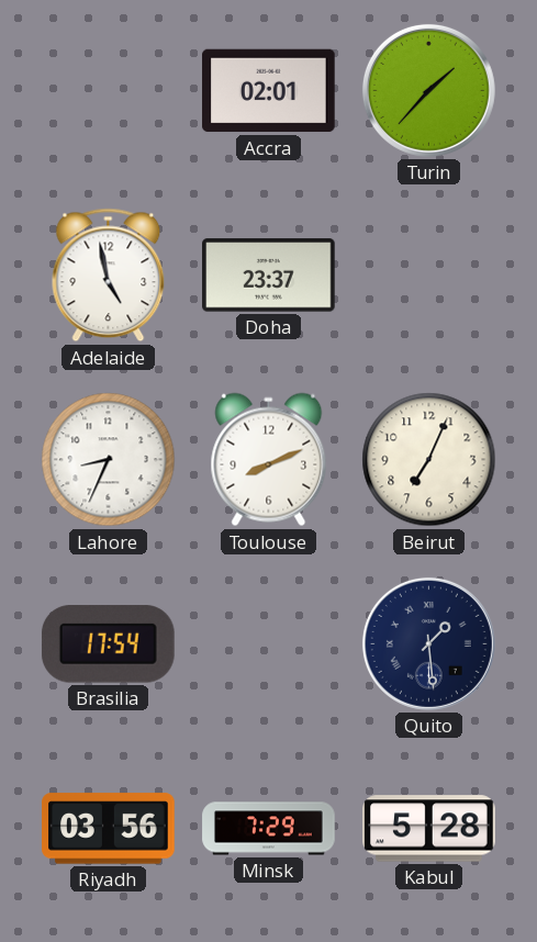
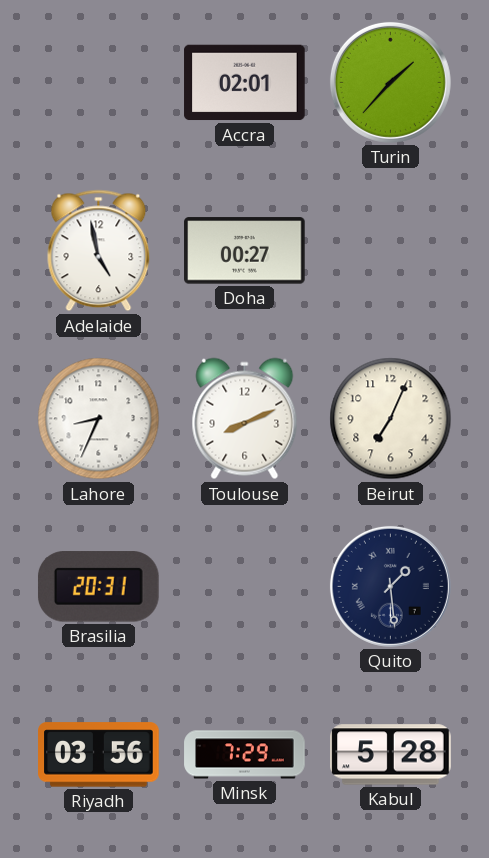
Doha: 23:37 -> 00:27
Brasilia: 17:54 -> 20:31
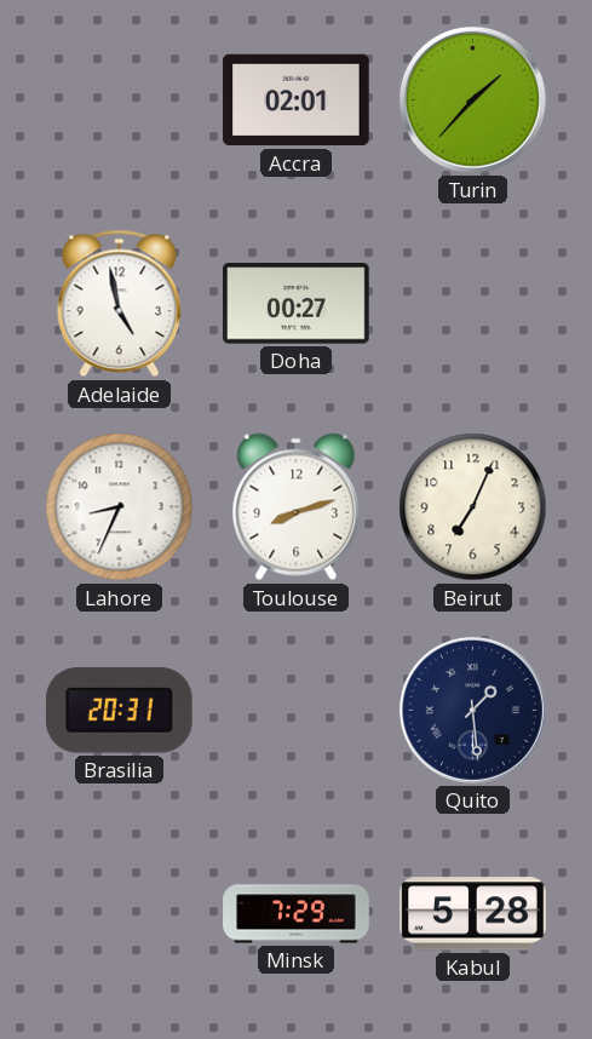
Toulouse: 8:11 -> 8:12
Riyadh: 03:56 -> none
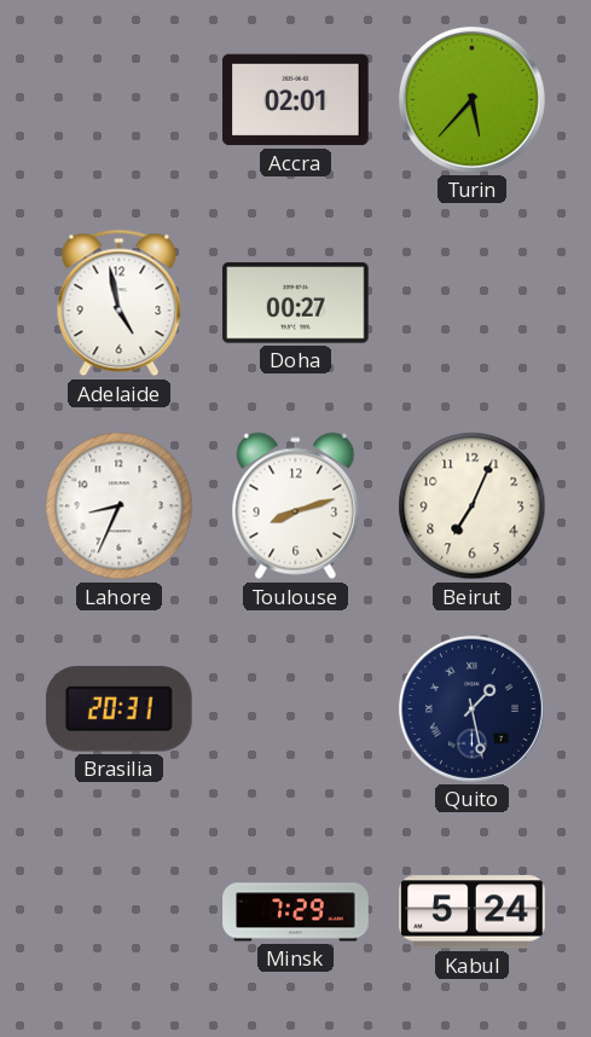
Turin: 1:37 -> 5:37
Quito: 1:29 -> 1:28
Kabul: 5:28 -> 5:24
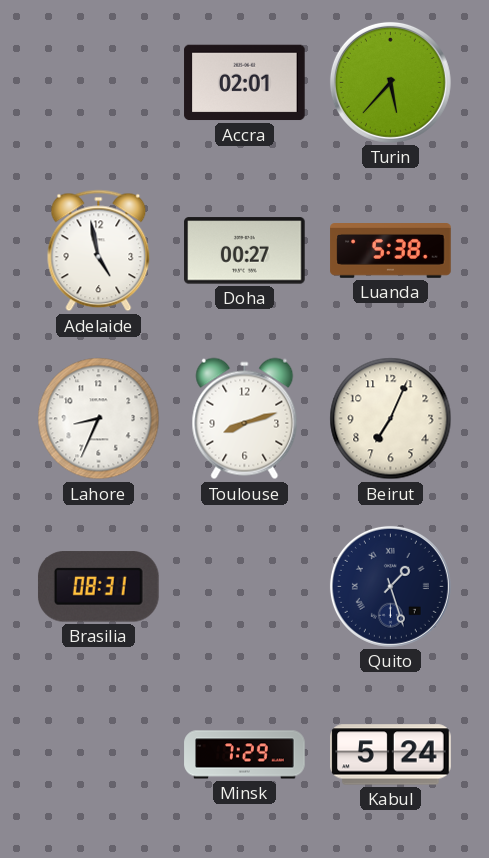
Luanda: none -> 5:38
Brasilia: 20:31 -> 08:31
Quito: 1:28 -> 1:27
